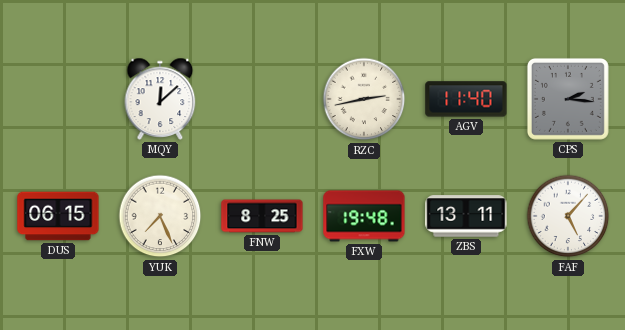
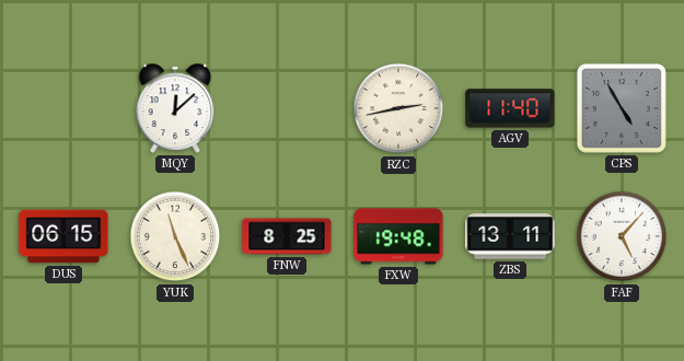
CPS: 2:16 -> 4:55
YUK: 7:26 -> 11:26
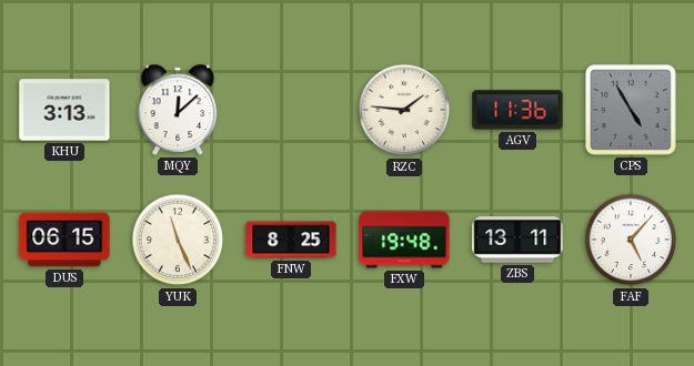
KHU: none -> 3:13
RZC: 2:43 -> 1:46
AGV: 11:40 -> 11:36
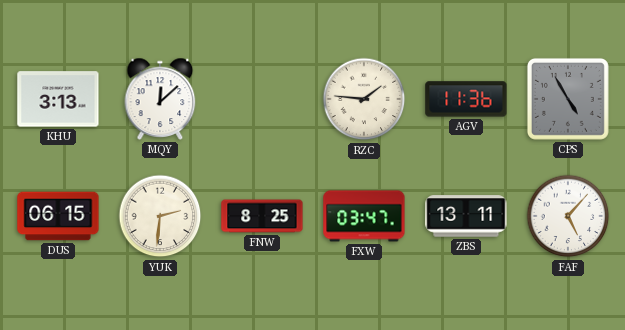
YUK: 11:26 -> 2:31
FXW: 19:48 -> 03:47
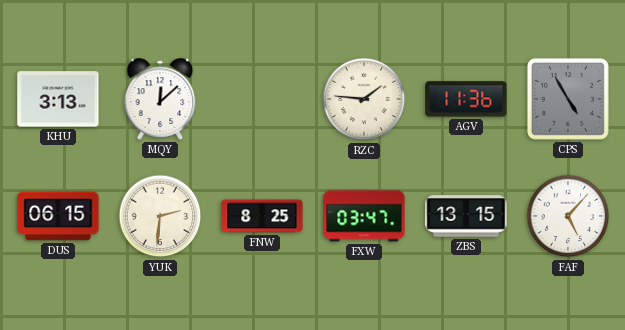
ZBS: 13:11 -> 13:15
